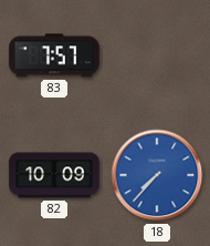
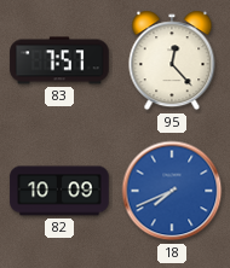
95: none -> 12:23
18: 7:37 -> 7:41
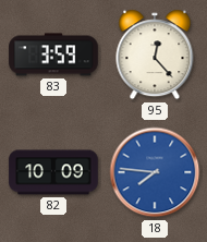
83: 7:57 -> 3:59
18: 7:41 -> 7:46
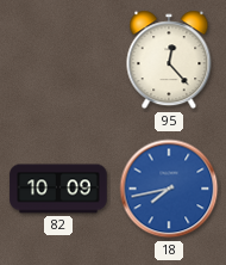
83: 3:59 -> none
18: 7:46 -> 7:43
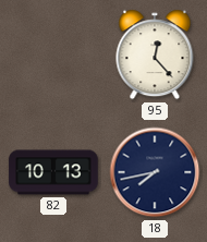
82: 10:09 -> 10:13
18 dial: blue -> navy
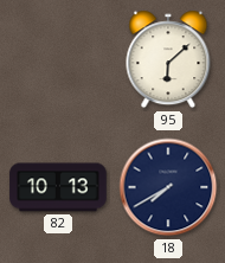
95: 12:23 -> 6:08
18: 7:43 -> 7:40
